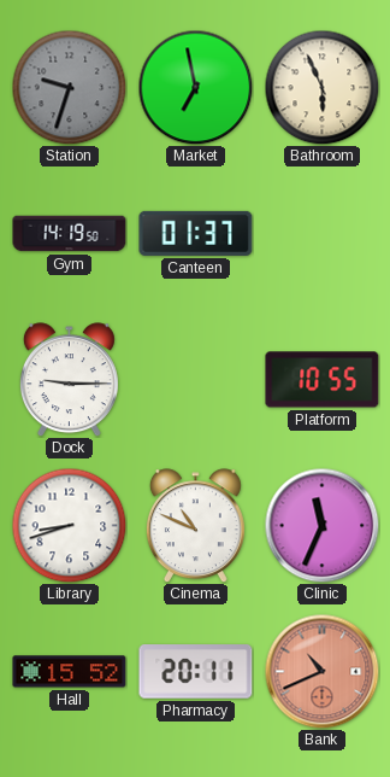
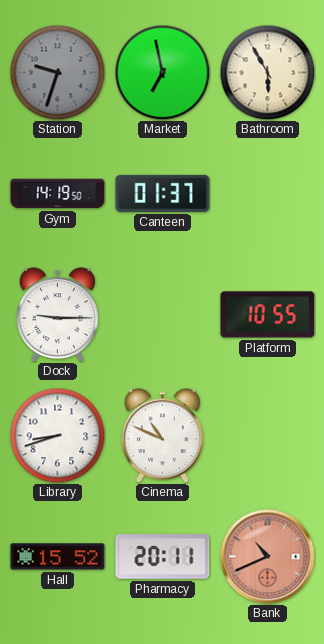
Bathroom: 5:56 -> 5:55
Clinic: 11:34 -> none
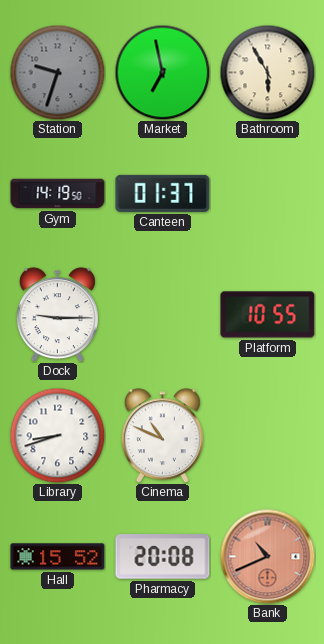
Pharmacy: 20:11 -> 20:08
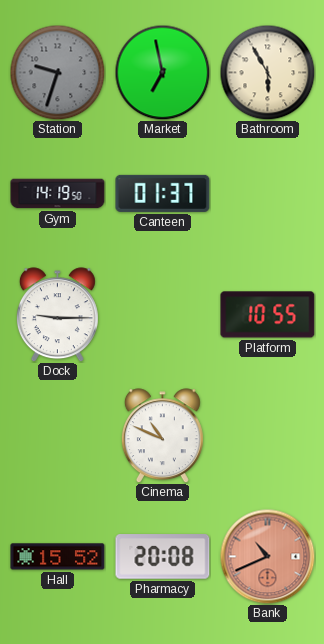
Library: 8:42 -> none
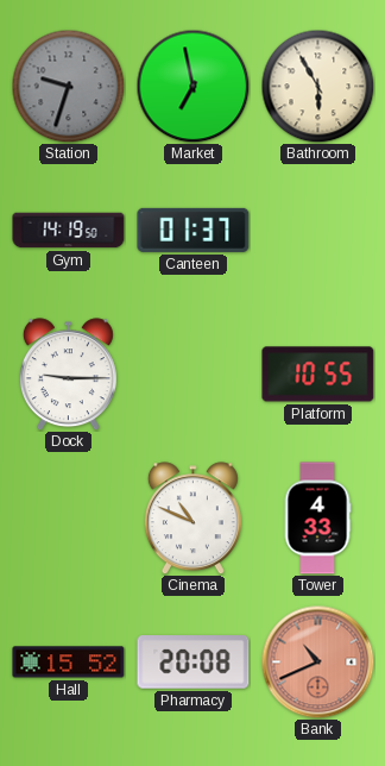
Tower: none -> 4:33
